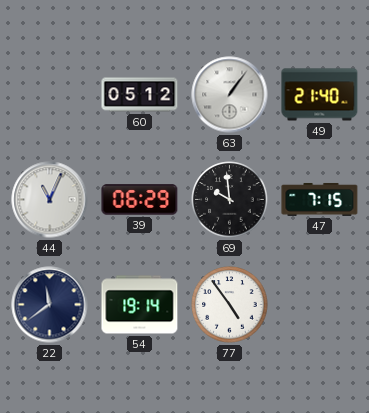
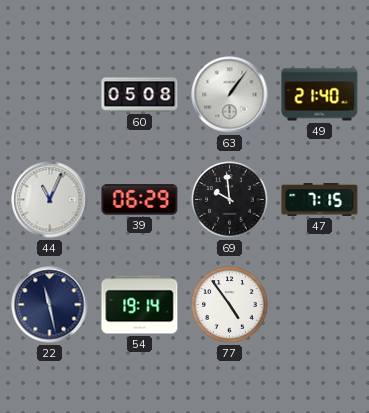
60: 05:12 -> 05:08
22: 11:39 -> 11:28
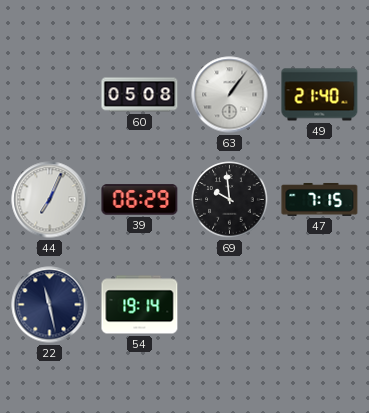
44: 11:04 -> 7:04
77: 4:54 -> none
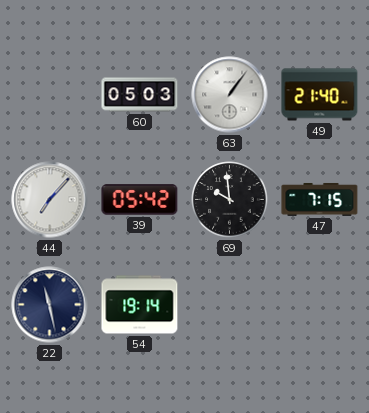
60: 05:08 -> 05:03
44: 7:04 -> 7:07
39: 06:29 -> 05:42
